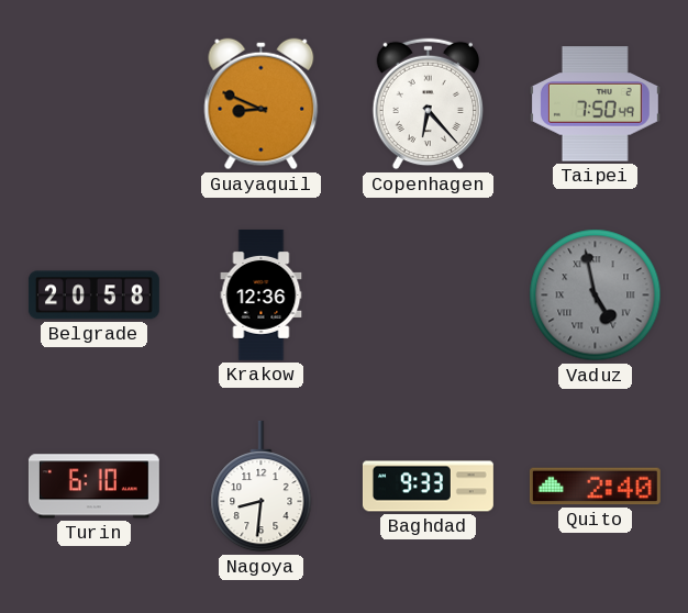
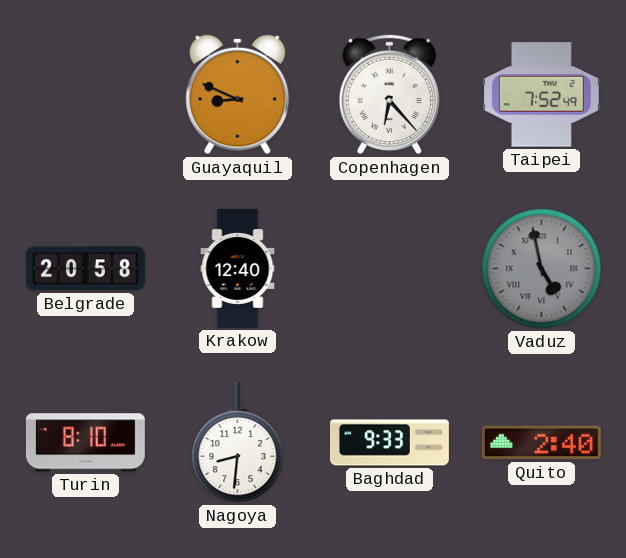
Taipei: 7:50 -> 7:52
Krakow: 12:36 -> 12:40
Turin: 6:10 -> 8:10
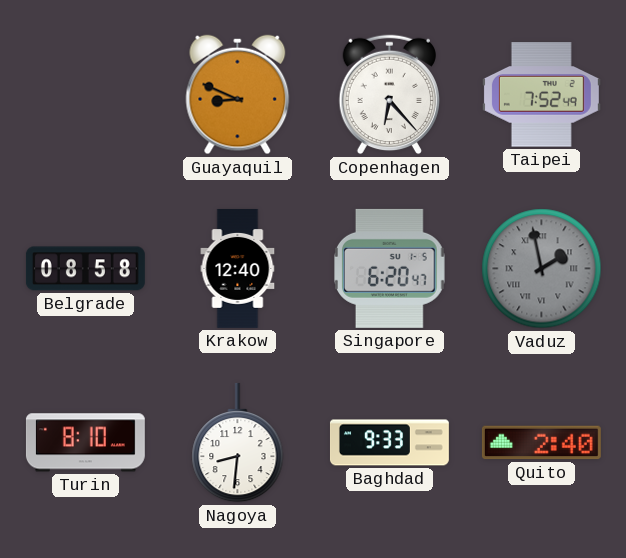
Belgrade: 20:58 -> 08:58
Singapore: none -> 6:20
Vaduz: 4:58 -> 1:58
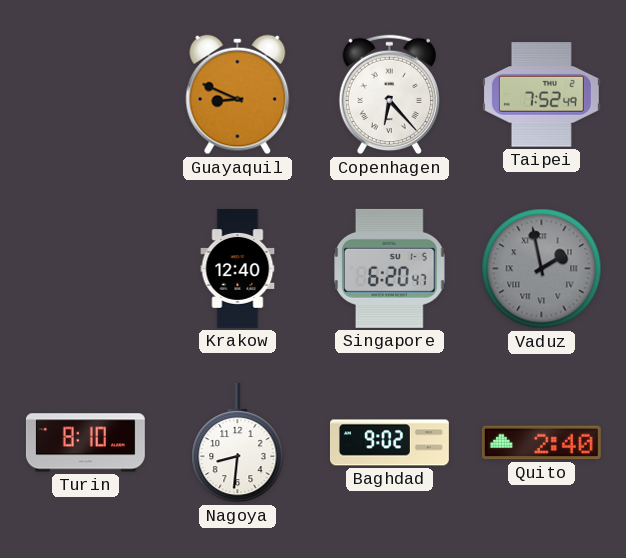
Belgrade: 08:58 -> none
Baghdad: 9:33 -> 9:02
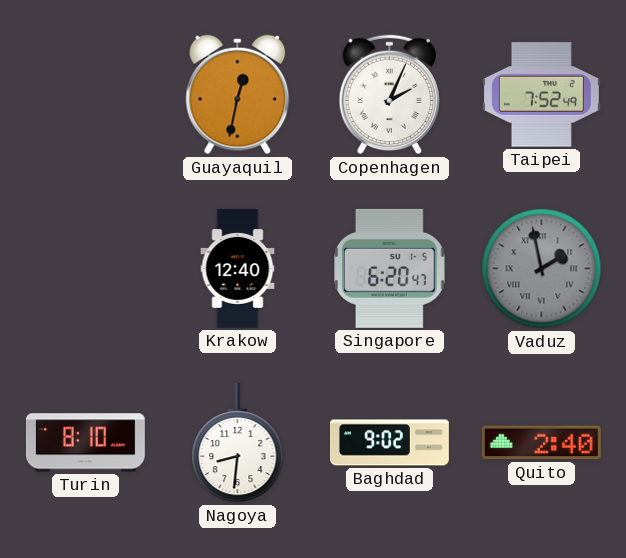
Guayaquil: 8:49 -> 12:32
Copenhagen: 6:23 -> 2:04
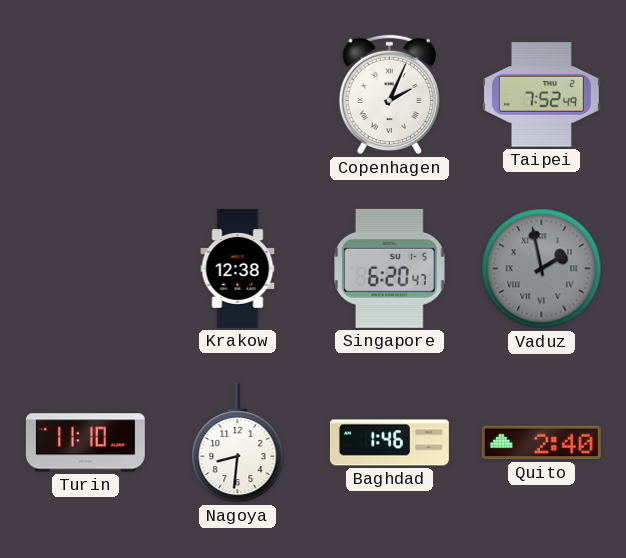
Guayaquil: 12:32 -> none
Krakow: 12:40 -> 12:38
Turin: 8:10 -> 11:10
Baghdad: 9:02 -> 1:46
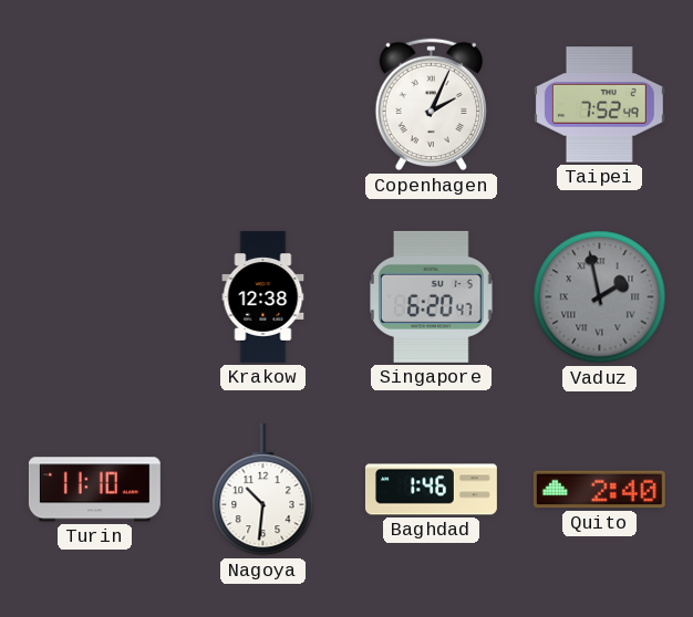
Nagoya: 8:31 -> 10:31
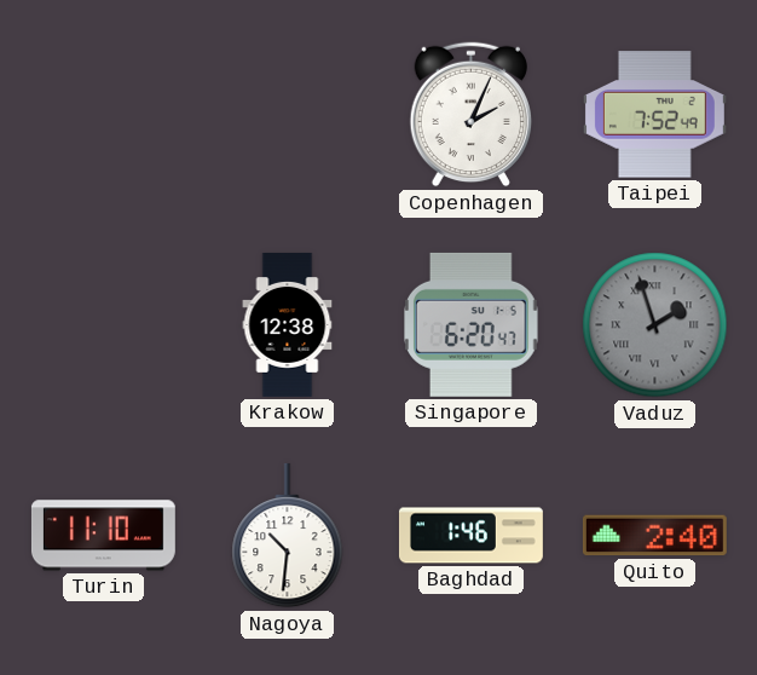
Vaduz: 1:58 -> 1:57
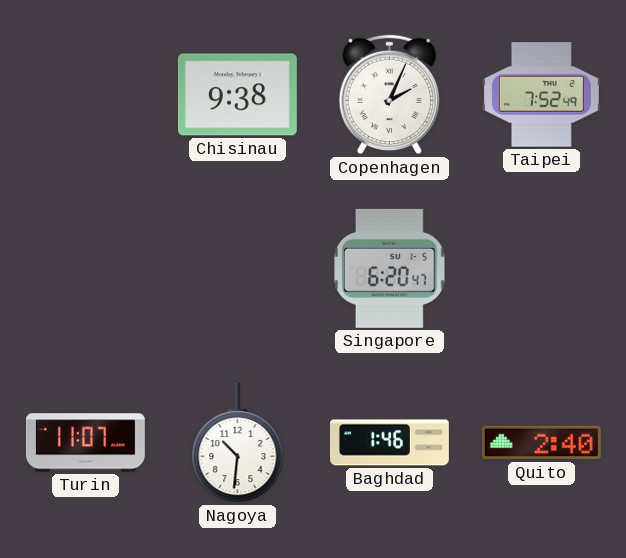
Chisinau: none -> 9:38
Krakow: 12:38 -> none
Vaduz: 1:57 -> none
Turin: 11:10 -> 11:07
